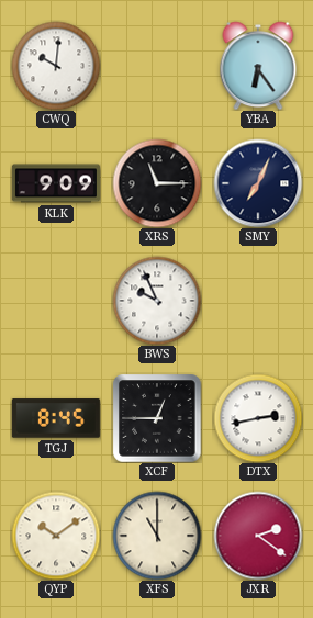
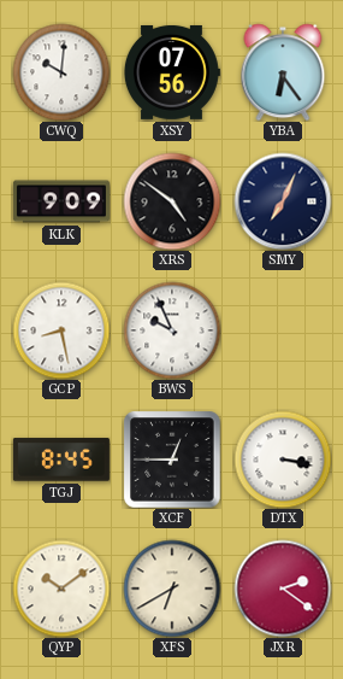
XSY: none -> 07:56
XRS: 11:15 -> 4:51
GCP: none -> 8:28
DTX: 2:43 -> 3:17
XFS: 11:00 -> 6:40
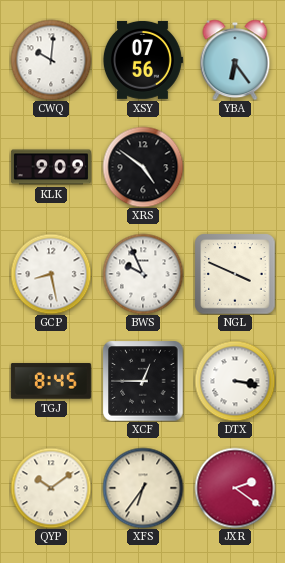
SMY: 7:04 -> none
NGL: none -> 3:49
XFS: 6:40 -> 6:36
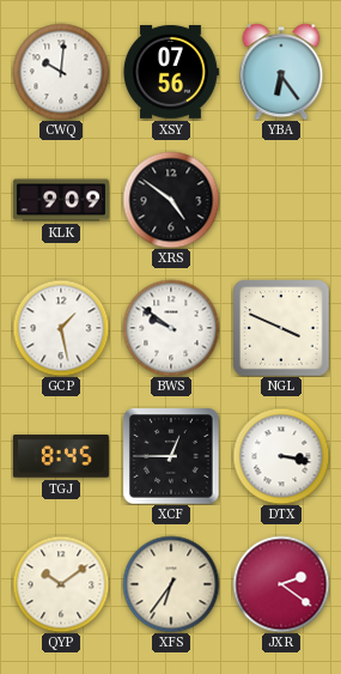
GCP: 8:28 -> 1:28
BWS: 9:56 -> 9:51
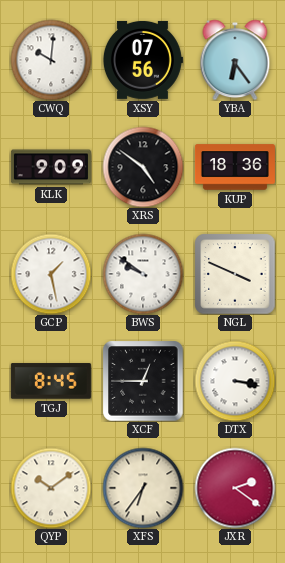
KUP: none -> 18:36
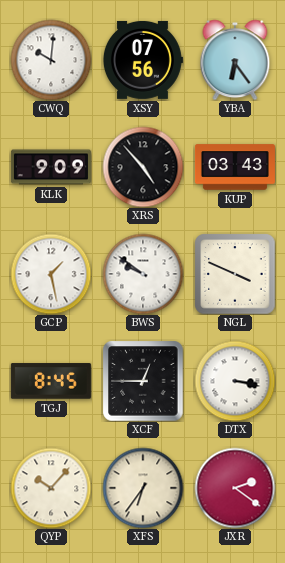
XRS: 4:51 -> 4:53
KUP: 18:36 -> 03:43
QYP: 10:09 -> 10:07
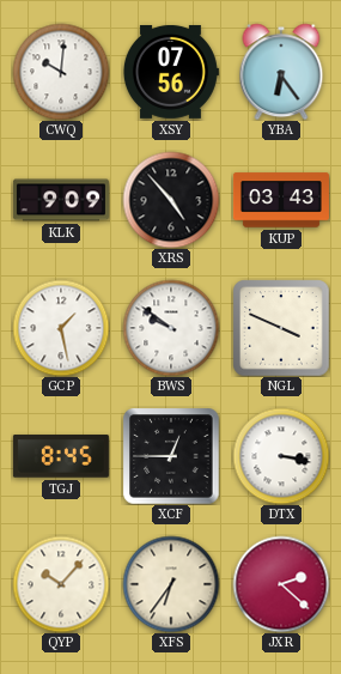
JXR: 2:21 -> 2:22
